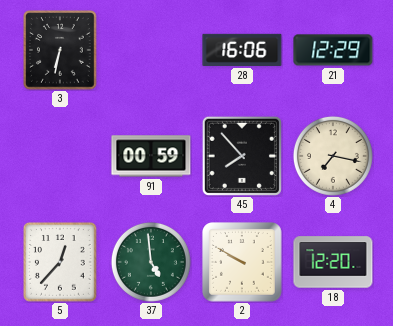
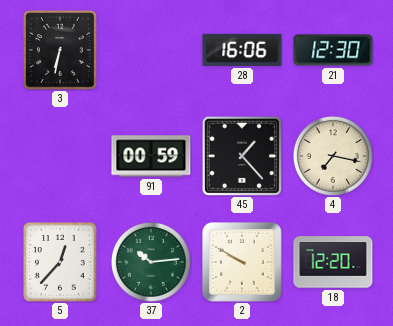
21: 12:29 -> 12:30
45: 7:53 -> 1:23
37: 4:59 -> 10:14
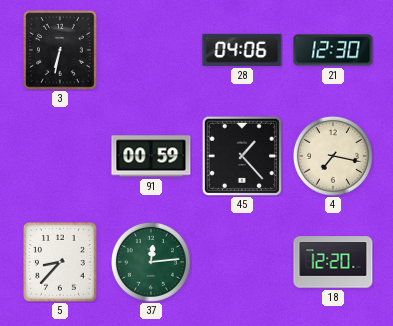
28: 16:06 -> 04:06
5: 12:37 -> 8:37
37: 10:14 -> 12:14
2: 9:50 -> none
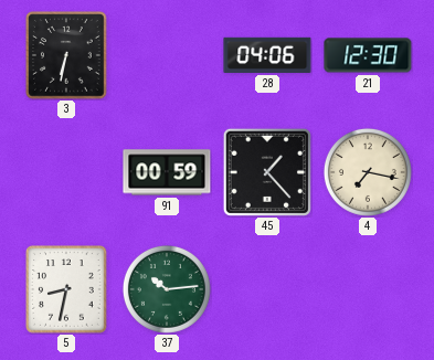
5: 8:37 -> 8:32
37: 12:14 -> 10:14
18: 12:20 -> none
